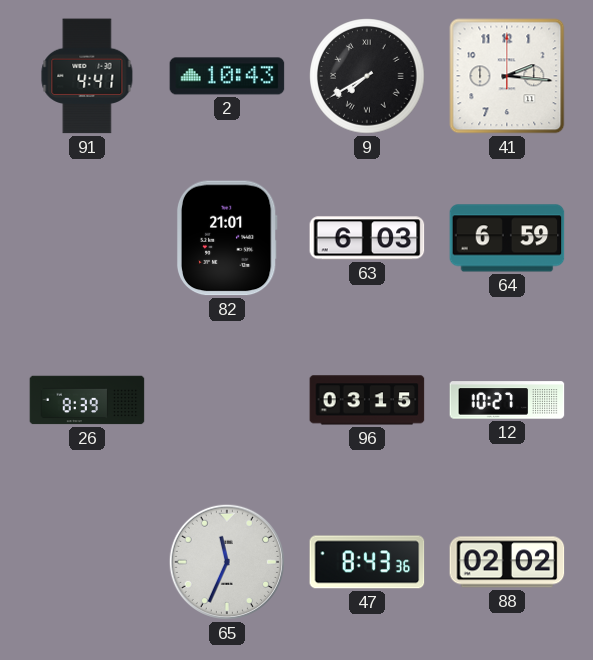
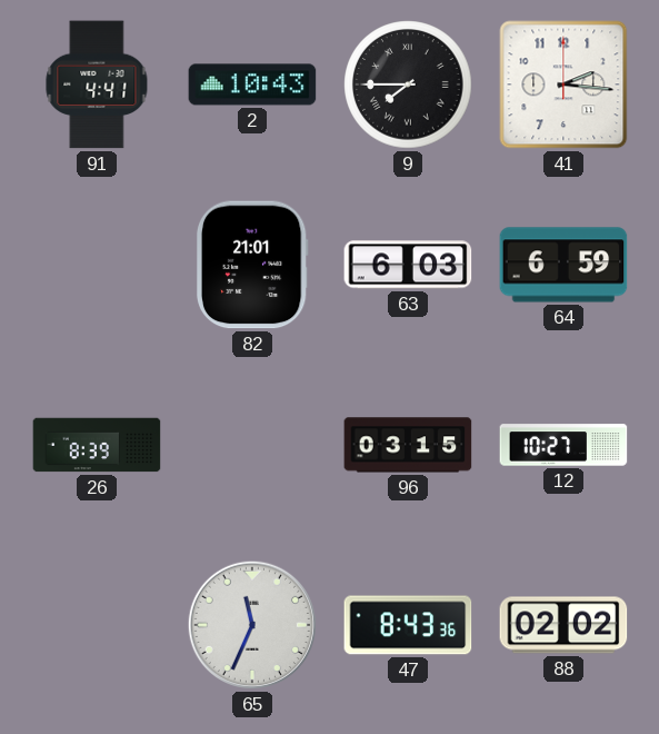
9: 7:40 -> 7:45
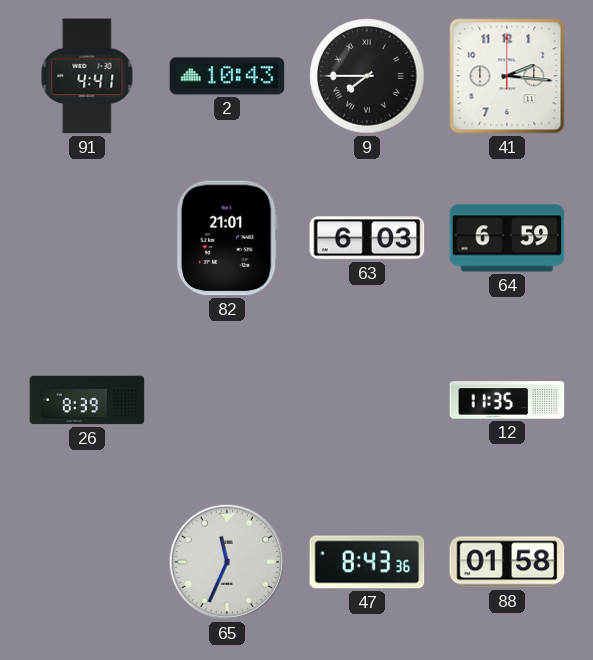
96: 03:15 -> none
12: 10:27 -> 11:35
88: 02:02 -> 01:58
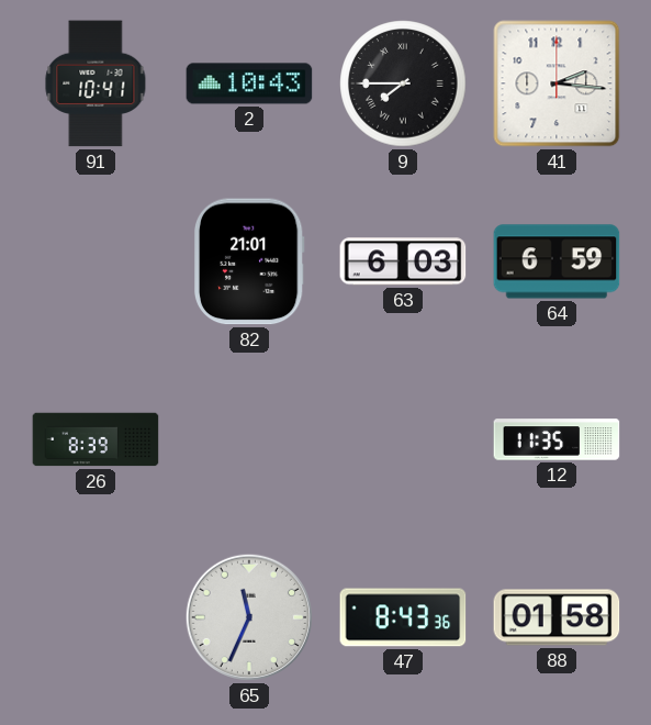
91: 4:41 -> 10:41
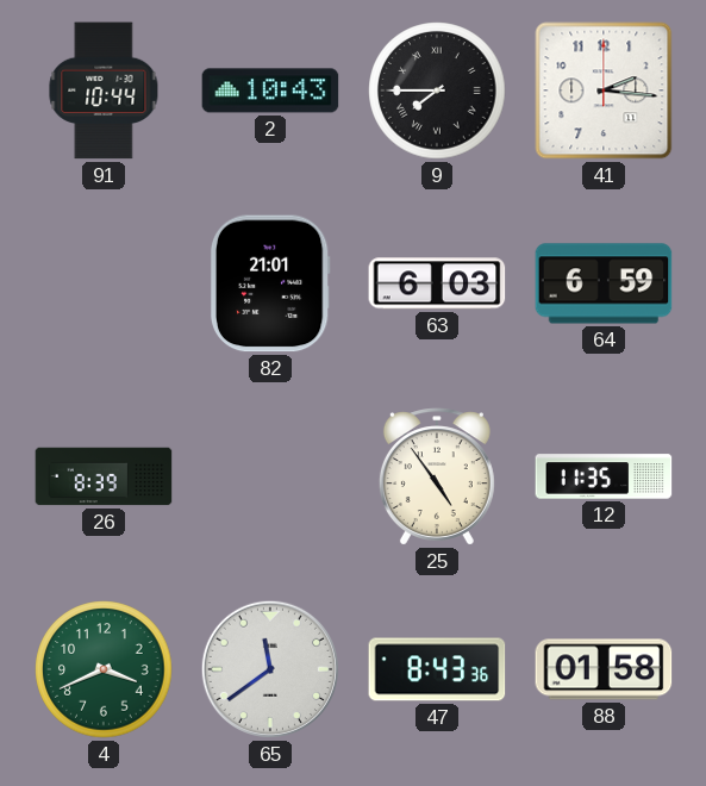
91: 10:41 -> 10:44
25: none -> 4:54
4: none -> 3:41
65: 11:34 -> 11:39
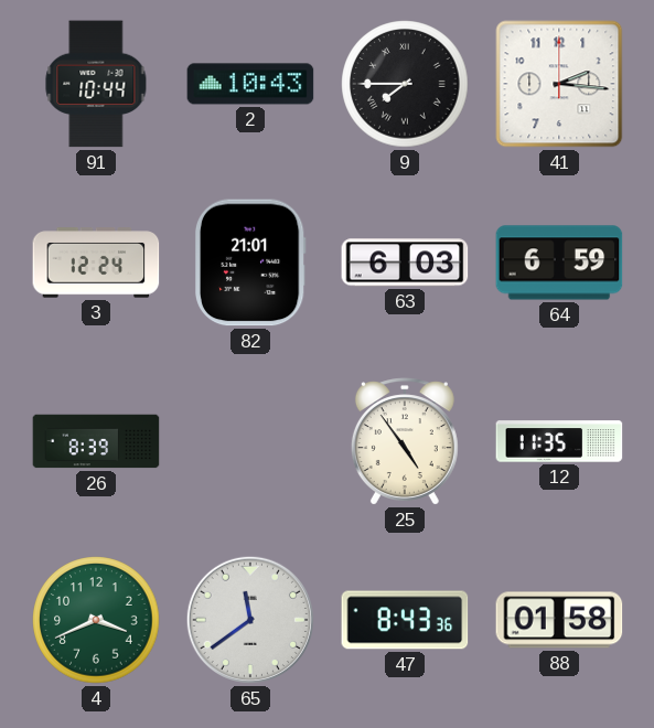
3: none -> 12:24
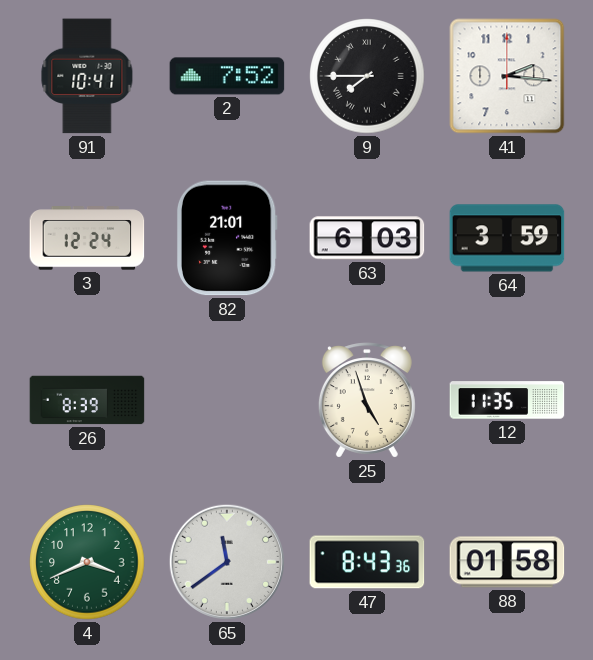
91: 10:44 -> 10:41
2: 10:43 -> 7:52
64: 6:59 -> 3:59
25: 4:54 -> 4:57
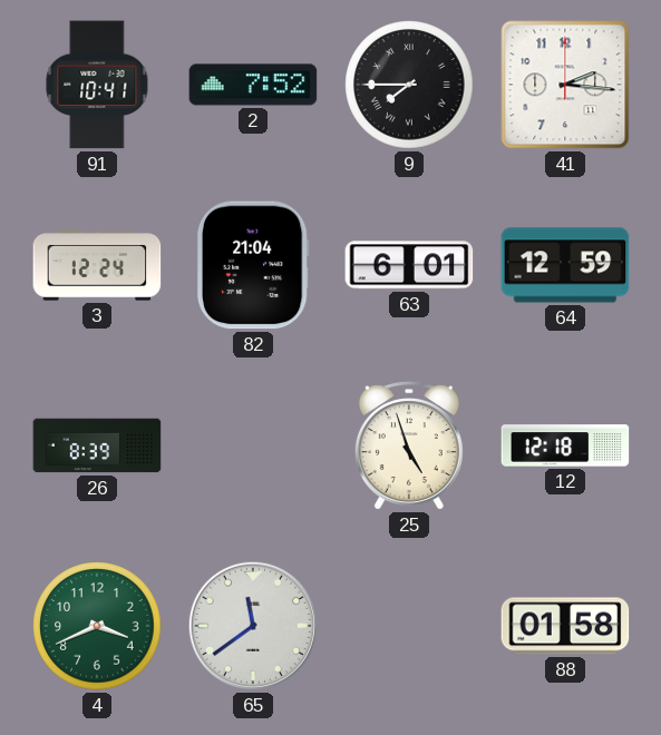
82: 21:01 -> 21:04
63: 6:03 -> 6:01
64: 3:59 -> 12:59
12: 11:35 -> 12:18
47: 8:43 -> none
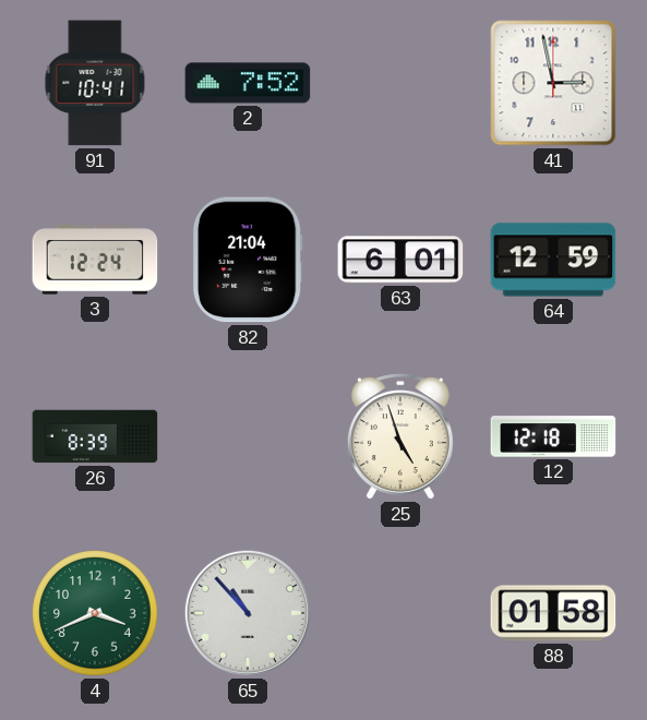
9: 7:45 -> none
41: 2:16 -> 2:58
65: 11:39 -> 10:53
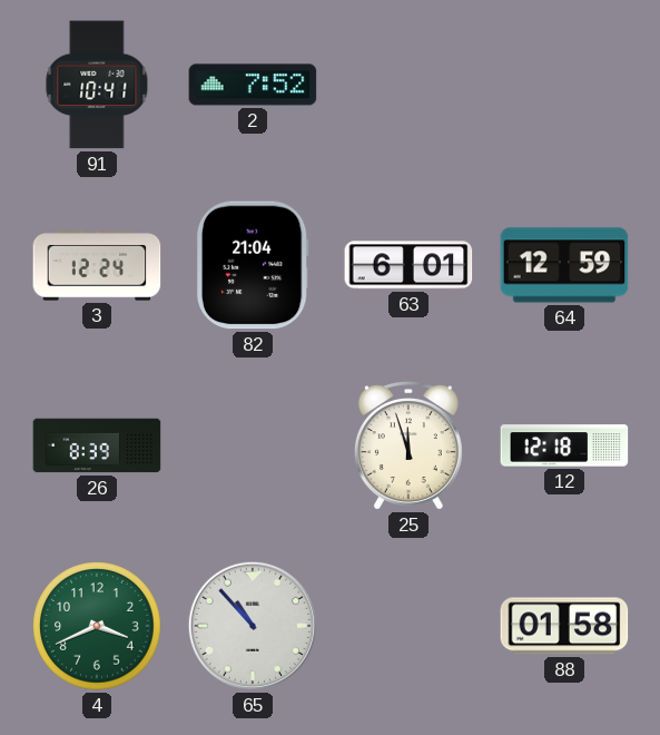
41: 2:58 -> none
25: 4:57 -> 11:57
